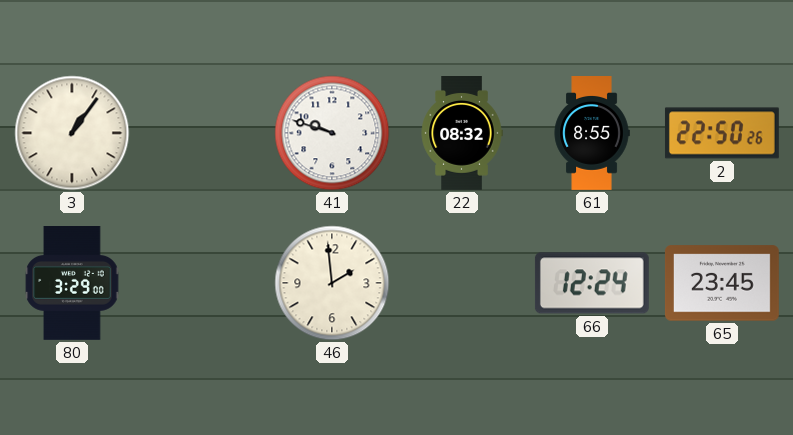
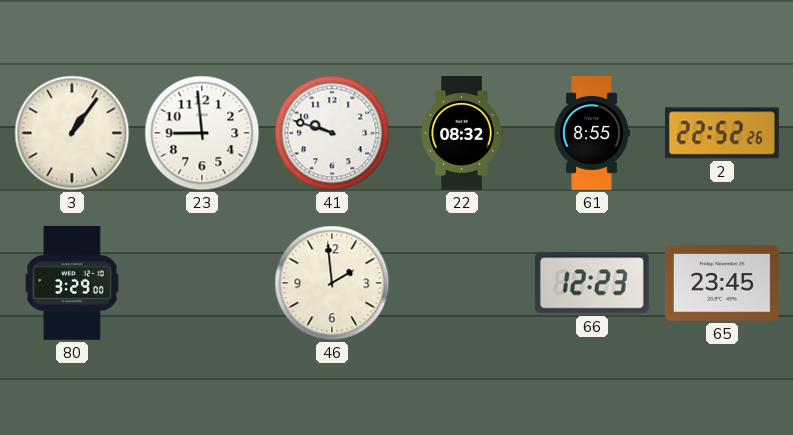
23: none -> 8:59
2: 22:50 -> 22:52
66: 12:24 -> 12:23
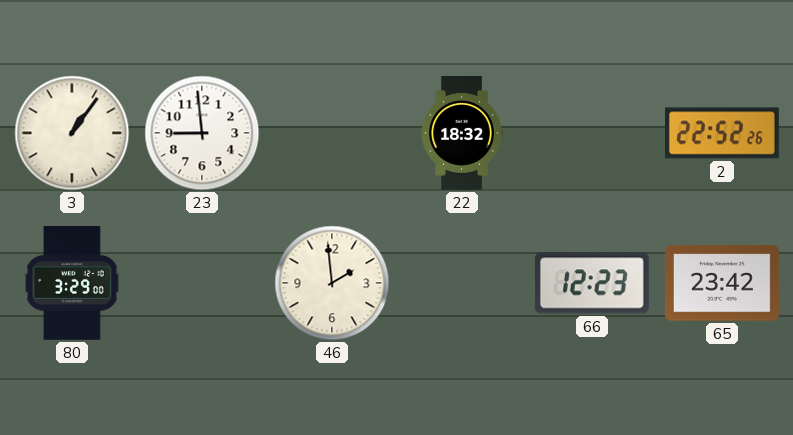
41: 9:48 -> none
22: 08:32 -> 18:32
61: 8:55 -> none
65: 23:45 -> 23:42
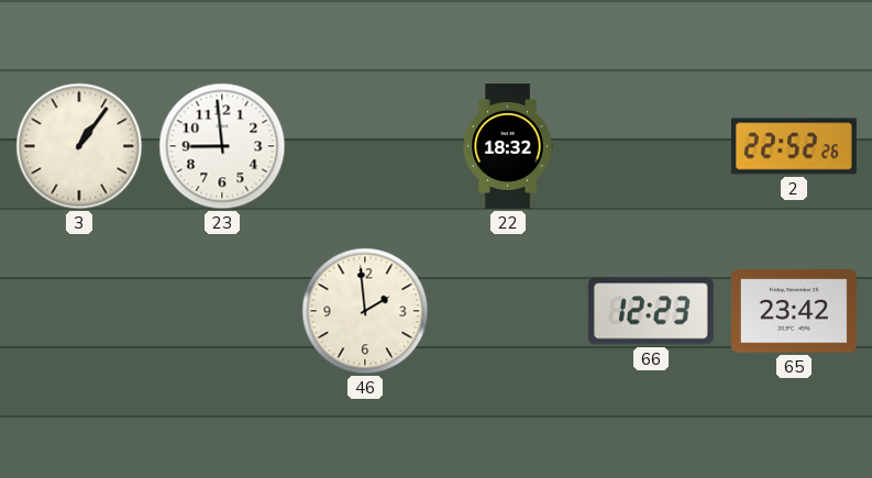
80: 3:29 -> none
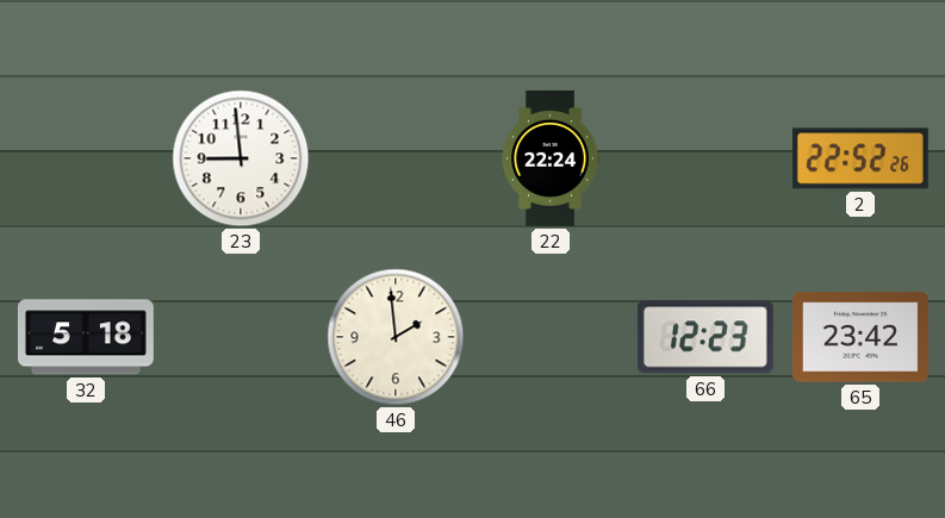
3: 1:06 -> none
22: 18:32 -> 22:24
32: none -> 5:18
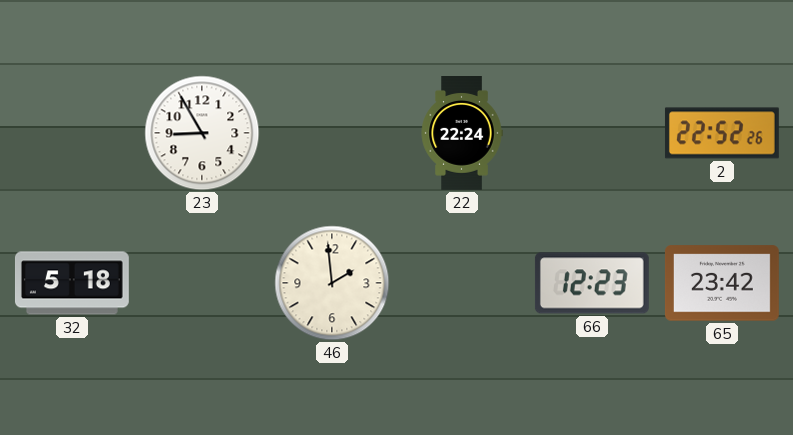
23: 8:59 -> 8:55
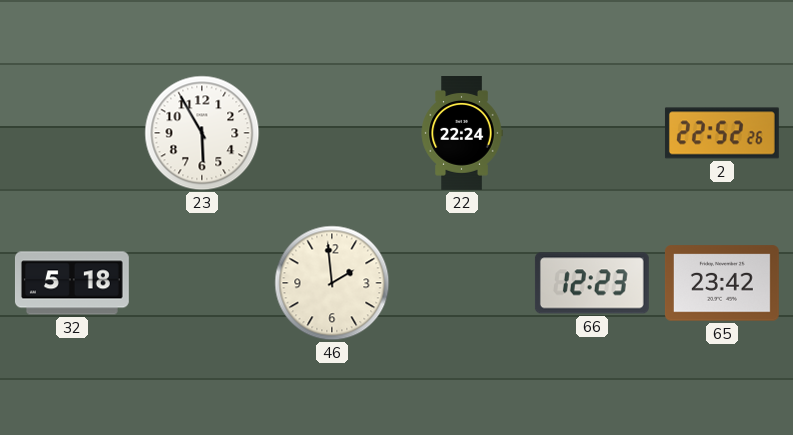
23: 8:55 -> 5:55
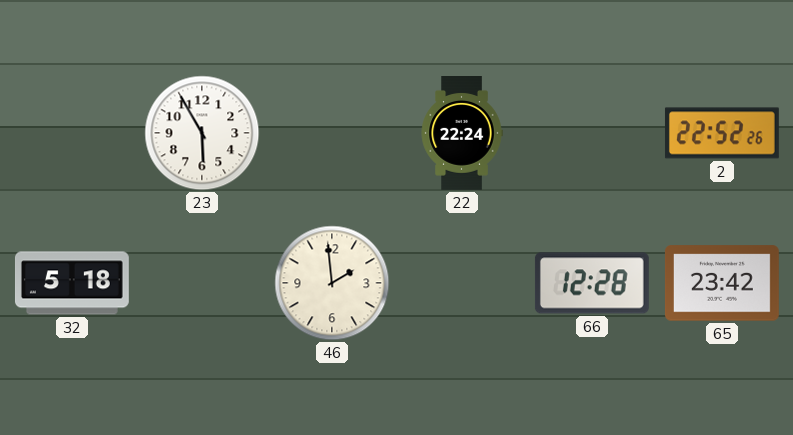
66: 12:23 -> 12:28
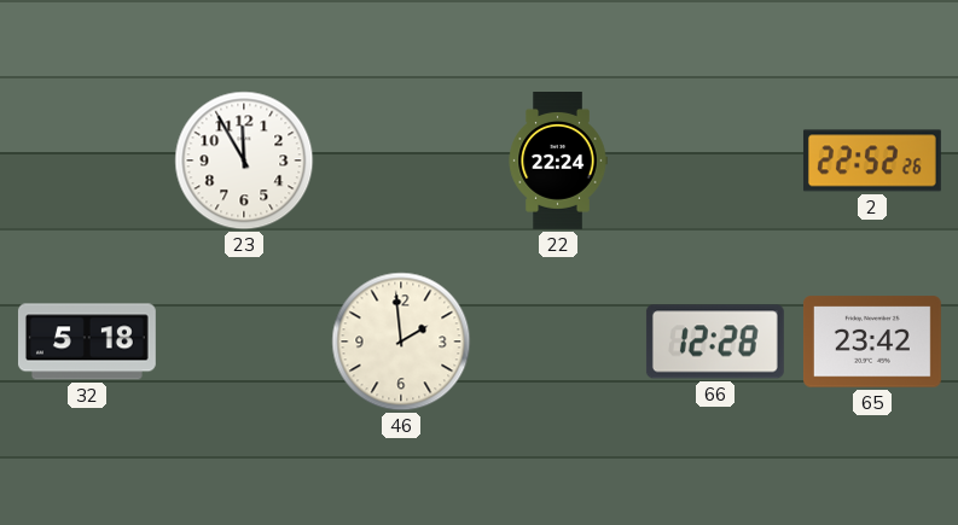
23: 5:55 -> 11:55
